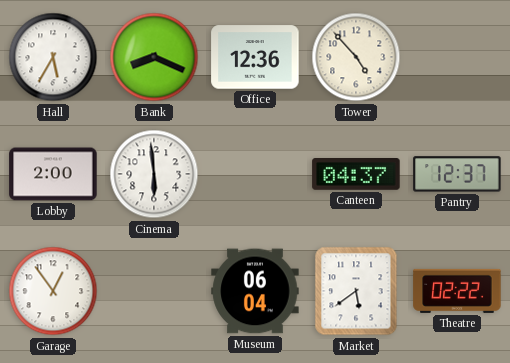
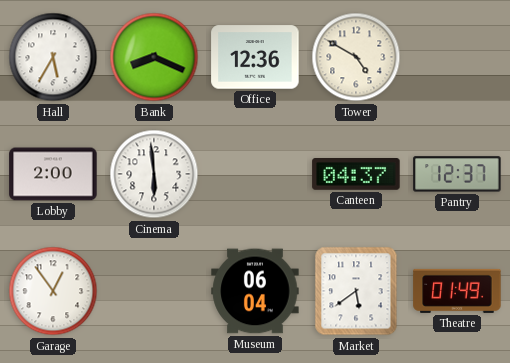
Tower: 4:53 -> 4:50
Theatre: 02:22 -> 01:49
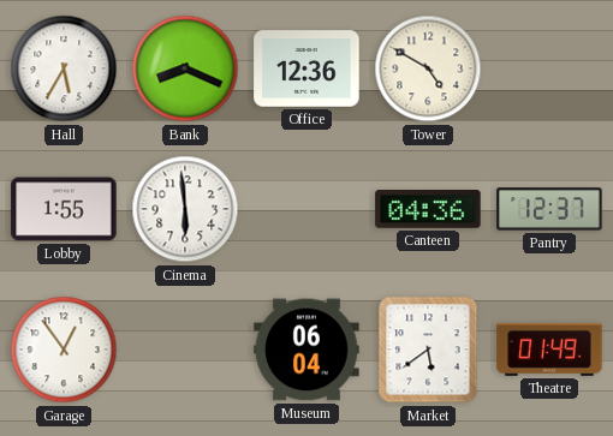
Lobby: 2:00 -> 1:55
Canteen: 04:37 -> 04:36
